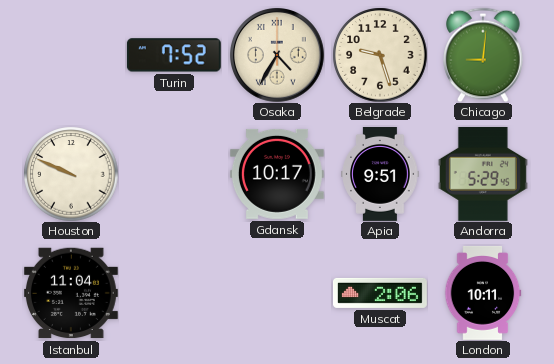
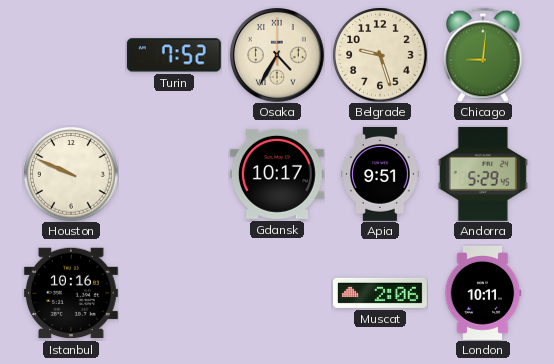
Istanbul: 11:04 -> 10:16
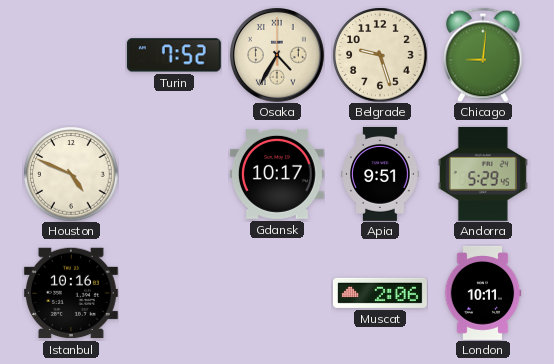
Houston: 9:49 -> 4:49
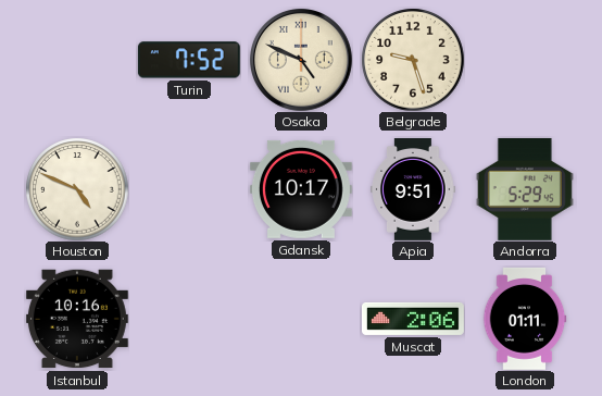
Osaka: 4:35 -> 4:49
Chicago: 9:01 -> none
London: 10:11 -> 01:11
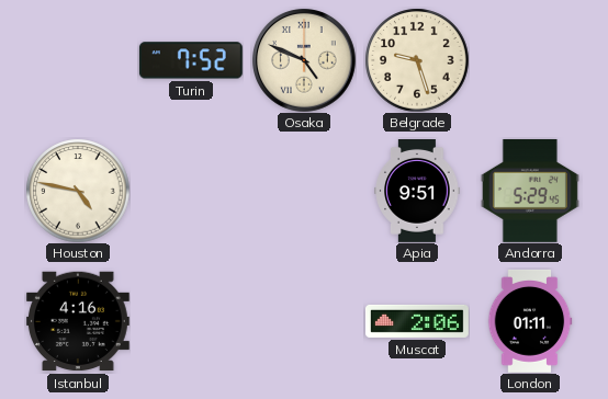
Houston: 4:49 -> 4:47
Gdansk: 10:17 -> none
Istanbul: 10:16 -> 4:16
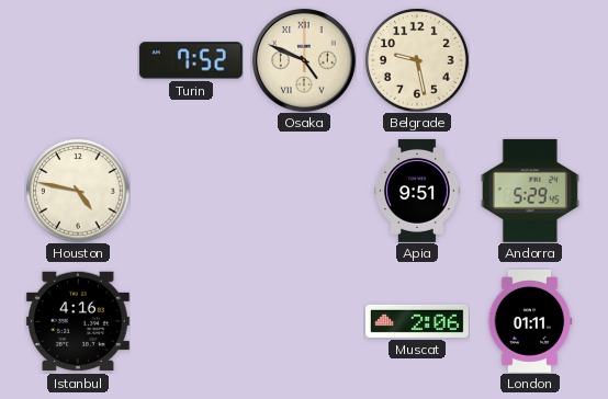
Belgrade: 9:27 -> 9:28
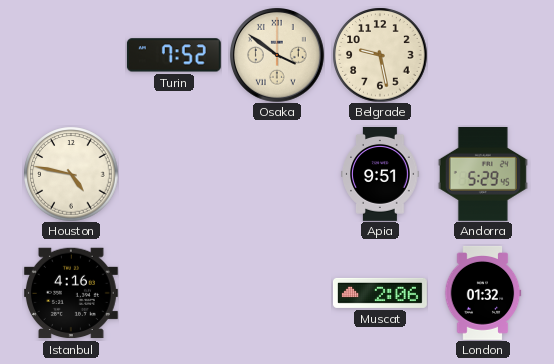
Osaka: 4:49 -> 3:51
London: 01:11 -> 01:32
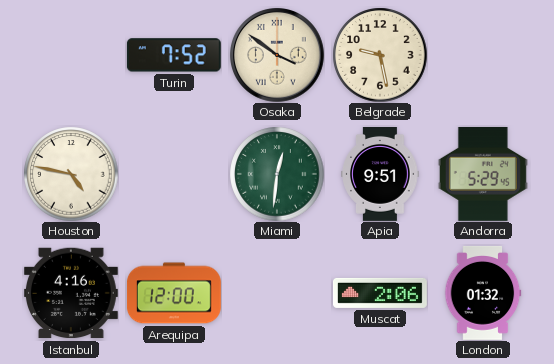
Miami: none -> 12:31
Arequipa: none -> 12:00
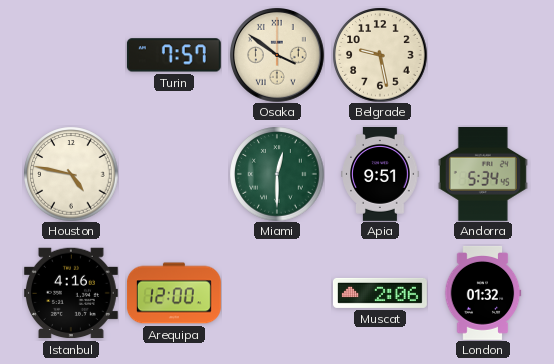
Turin: 7:52 -> 7:57
Miami: 12:31 -> 12:30
Andorra: 5:29 -> 5:34
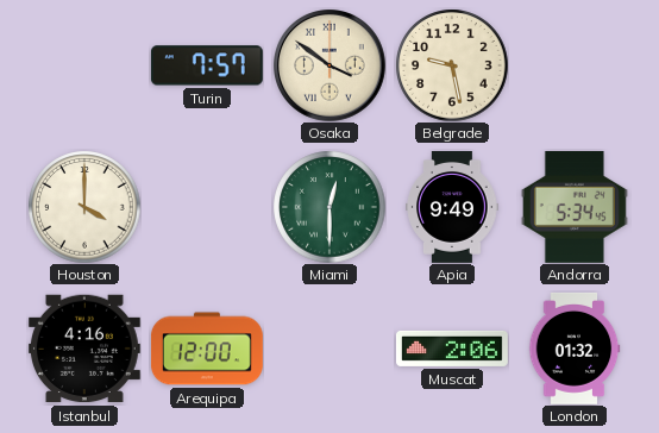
Houston: 4:47 -> 4:00
Apia: 9:51 -> 9:49
